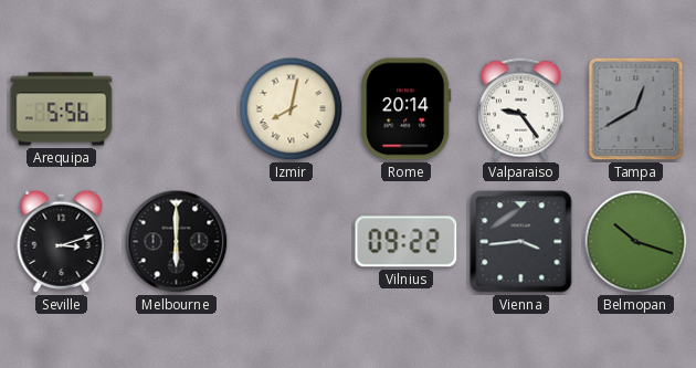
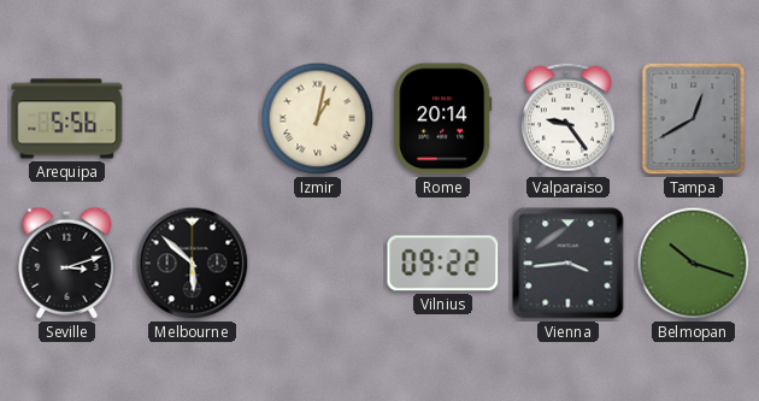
Izmir: 8:02 -> 1:02
Melbourne: 6:00 -> 5:52
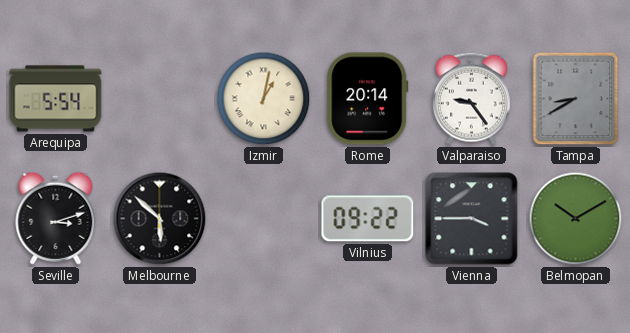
Arequipa: 5:56 -> 5:54
Tampa: 12:40 -> 8:40
Vienna: 3:44 -> 3:45
Belmopan: 10:18 -> 10:10
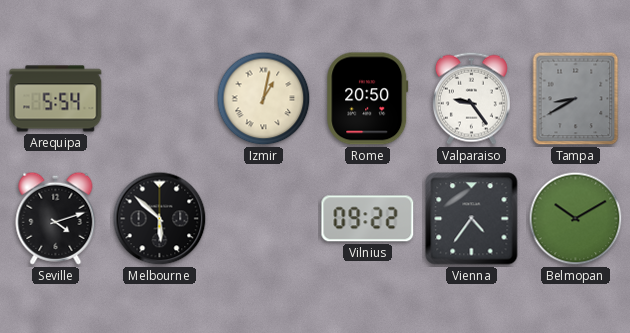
Rome: 20:14 -> 20:50
Seville: 3:12 -> 4:12
Vienna: 3:45 -> 4:36
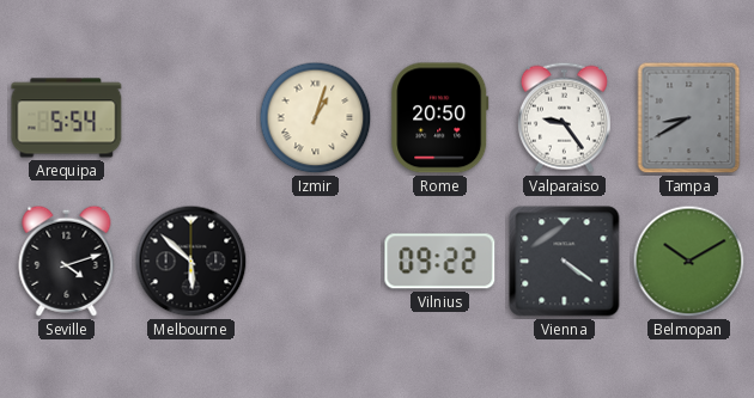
Izmir: 1:02 -> 1:03
Vienna: 4:36 -> 4:21
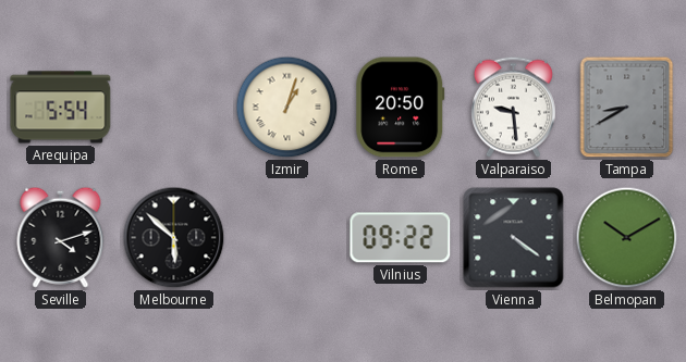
Valparaiso: 9:24 -> 9:29
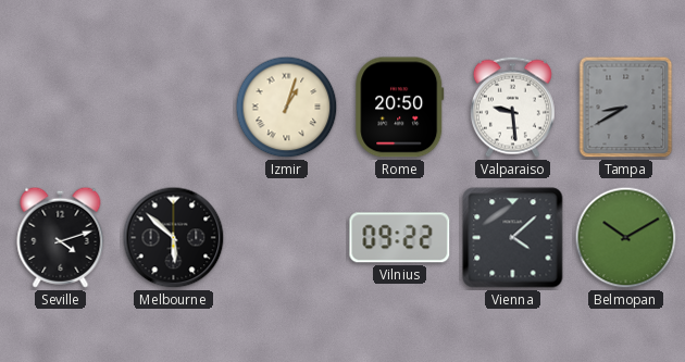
Arequipa: 5:54 -> none
Vienna: 4:21 -> 4:08
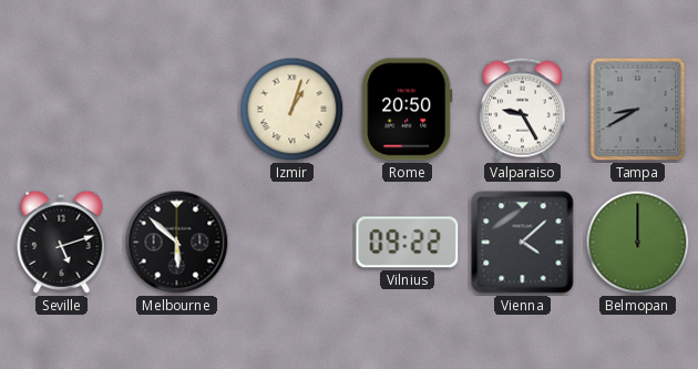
Valparaiso: 9:29 -> 9:25
Seville: 4:12 -> 5:12
Belmopan: 10:10 -> 12:00
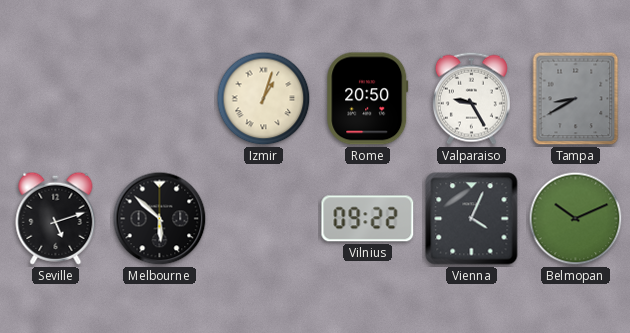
Vienna: 4:08 -> 4:04
Belmopan: 12:00 -> 10:11
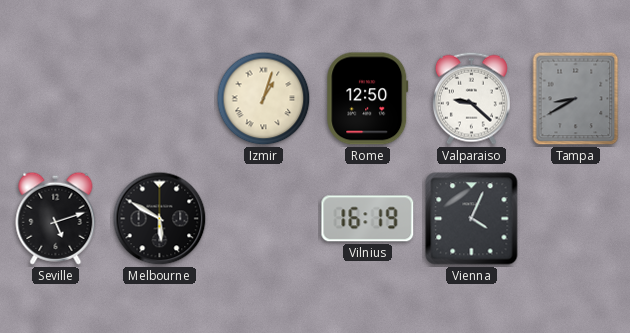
Rome: 20:50 -> 12:50
Valparaiso: 9:25 -> 9:22
Melbourne: 5:52 -> 5:50
Vilnius: 09:22 -> 16:19
Belmopan: 10:11 -> none
